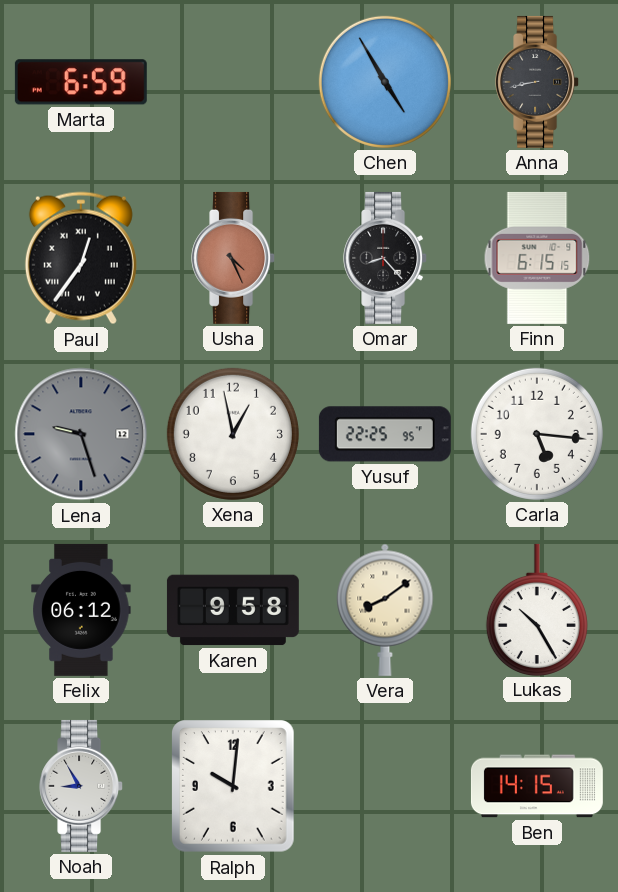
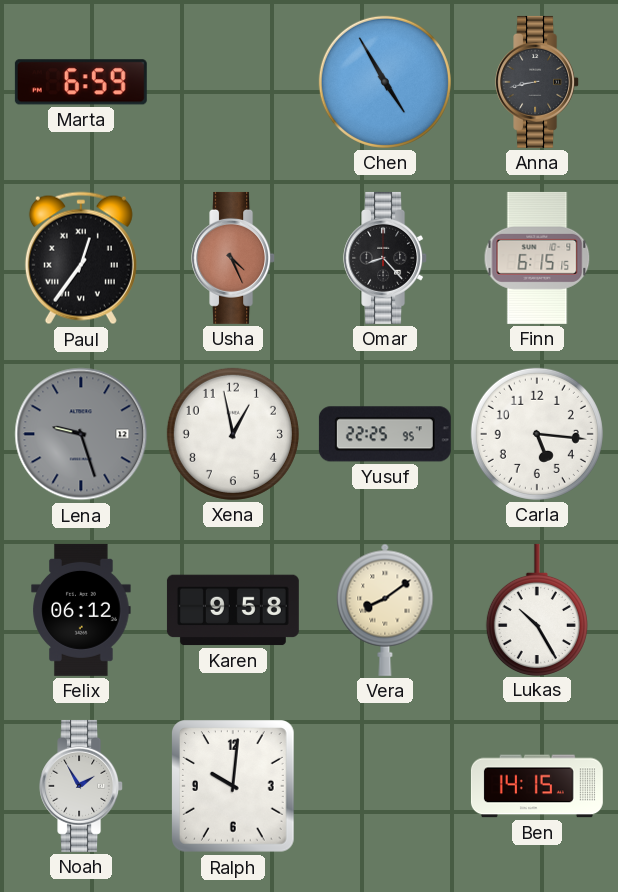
Noah: 8:55 -> 1:55
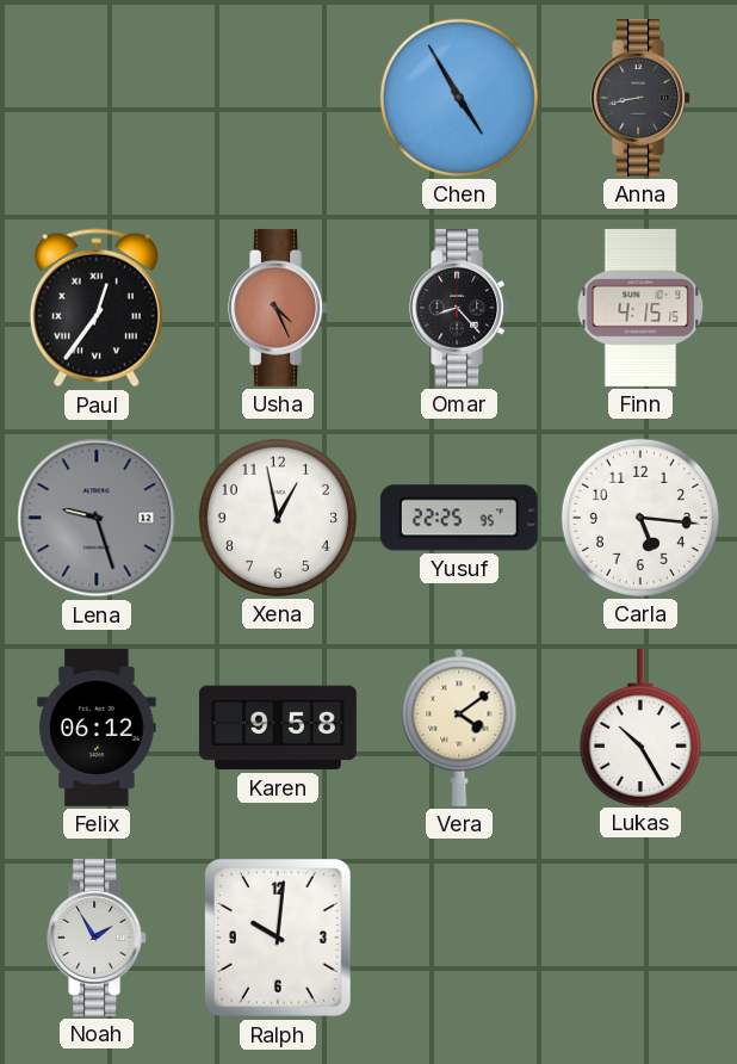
Marta: 6:59 -> none
Finn: 6:15 -> 4:15
Vera: 8:09 -> 4:09
Ben: 14:15 -> none
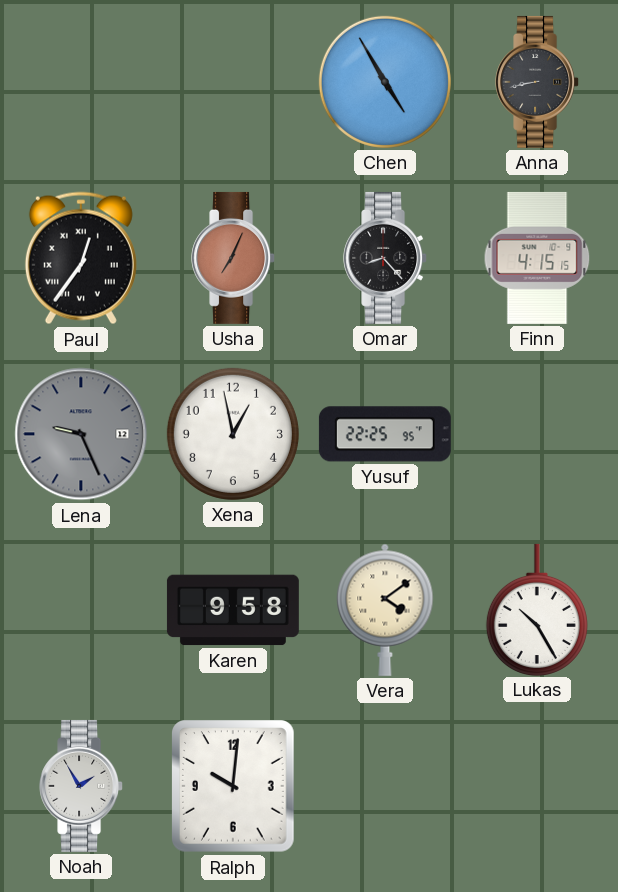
Usha: 4:26 -> 7:04
Lena: 9:27 -> 9:26
Carla: 5:16 -> none
Felix: 06:12 -> none
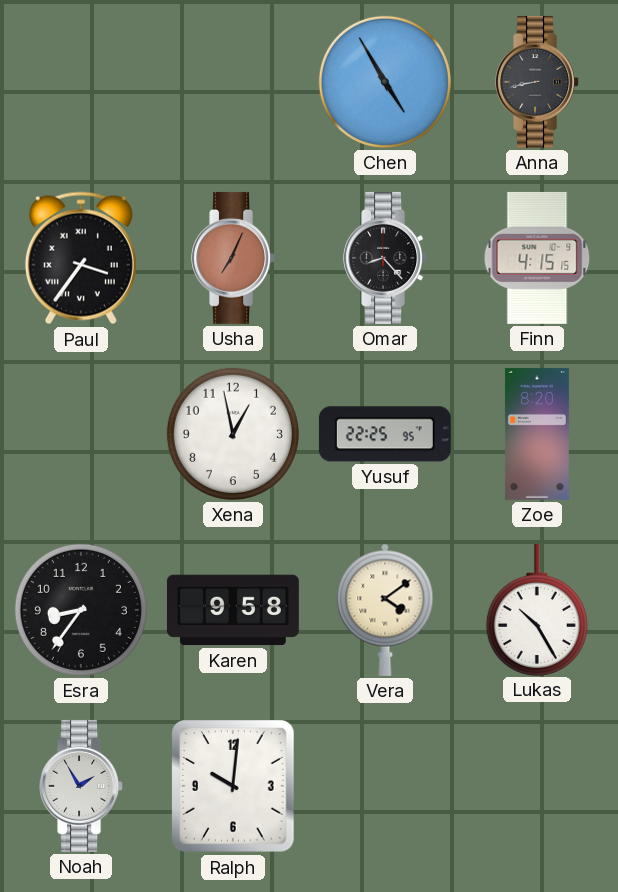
Paul: 12:36 -> 3:36
Lena: 9:26 -> none
Zoe: none -> 8:20
Esra: none -> 8:36
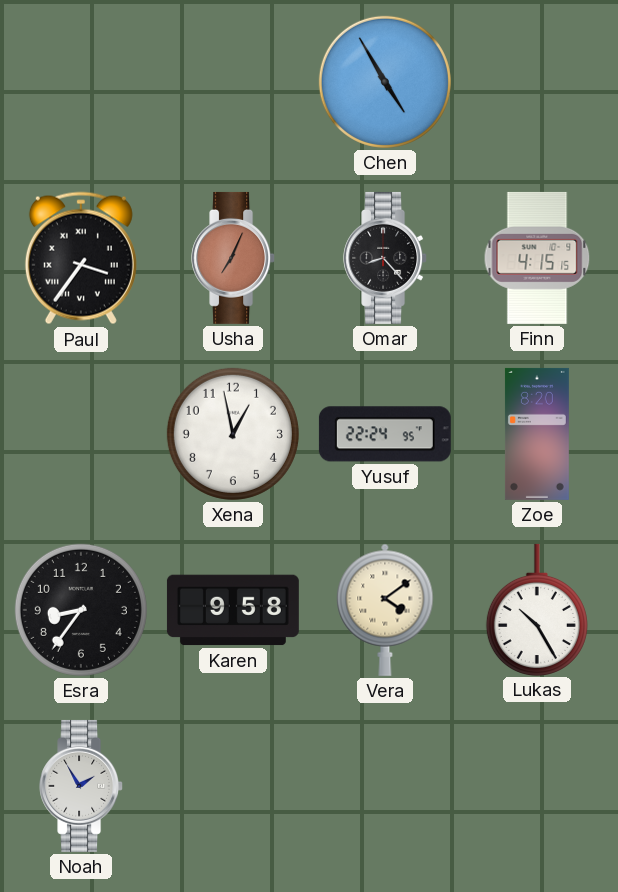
Anna: 8:43 -> none
Yusuf: 22:25 -> 22:24
Ralph: 10:01 -> none
